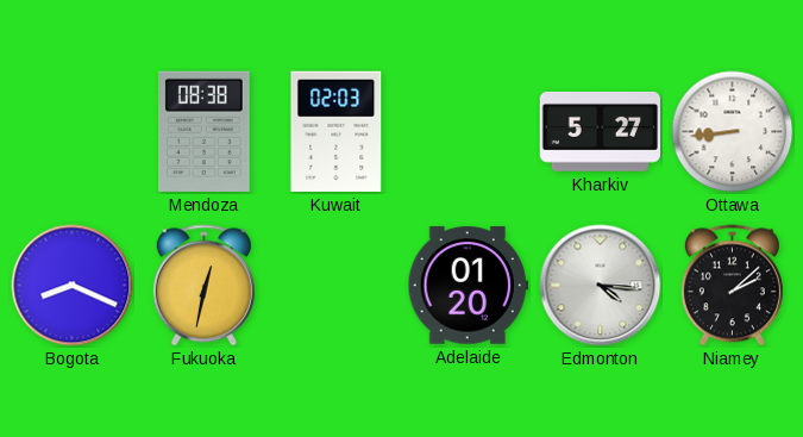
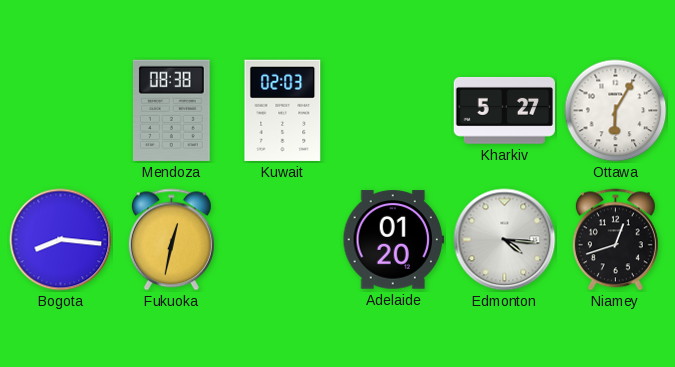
Ottawa: 8:44 -> 6:05
Bogota: 8:19 -> 8:16
Niamey: 2:08 -> 12:42
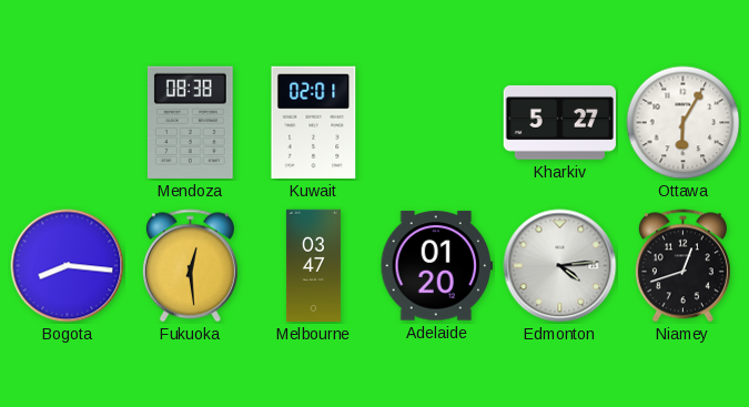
Kuwait: 02:03 -> 02:01
Fukuoka: 12:32 -> 12:29
Melbourne: none -> 03:47
Edmonton: 4:16 -> 4:14
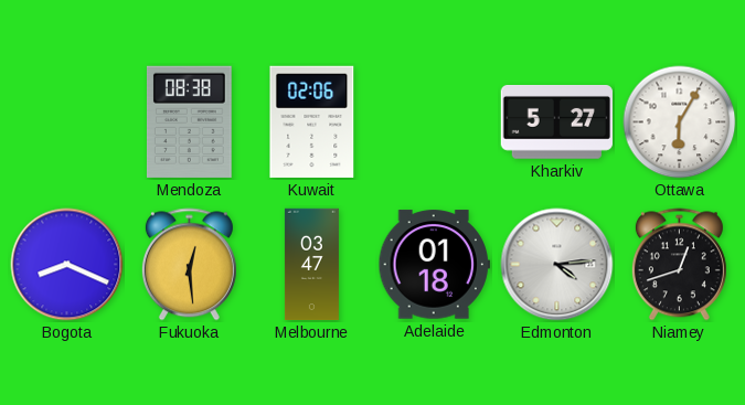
Kuwait: 02:01 -> 02:06
Bogota: 8:16 -> 8:19
Adelaide: 01:20 -> 01:18
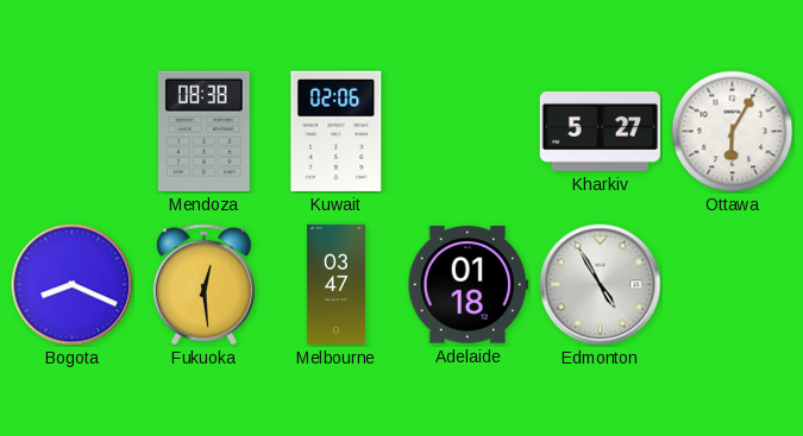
Edmonton: 4:14 -> 4:55
Niamey: 12:42 -> none
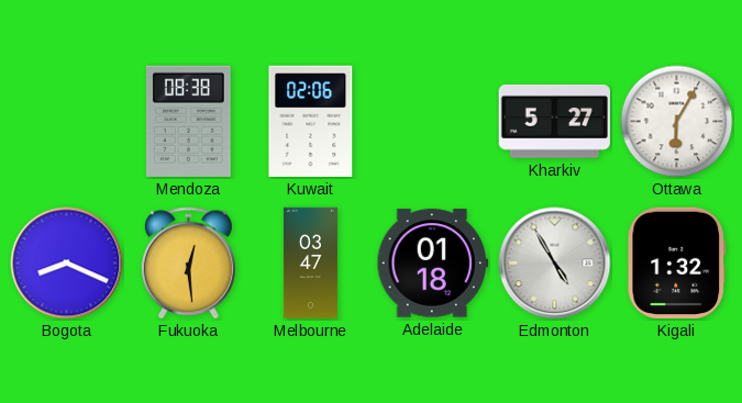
Kigali: none -> 1:32
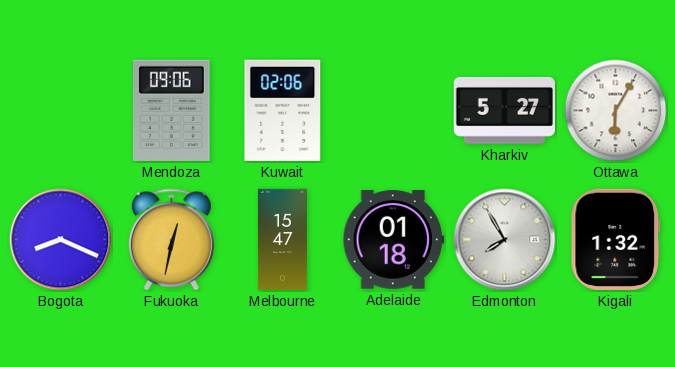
Mendoza: 08:38 -> 09:06
Fukuoka: 12:29 -> 12:32
Melbourne: 03:47 -> 15:47
Edmonton: 4:55 -> 7:55
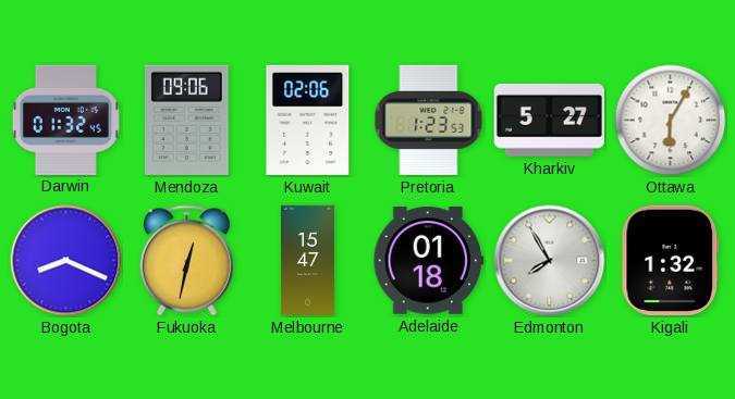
Darwin: none -> 01:32
Pretoria: none -> 1:23
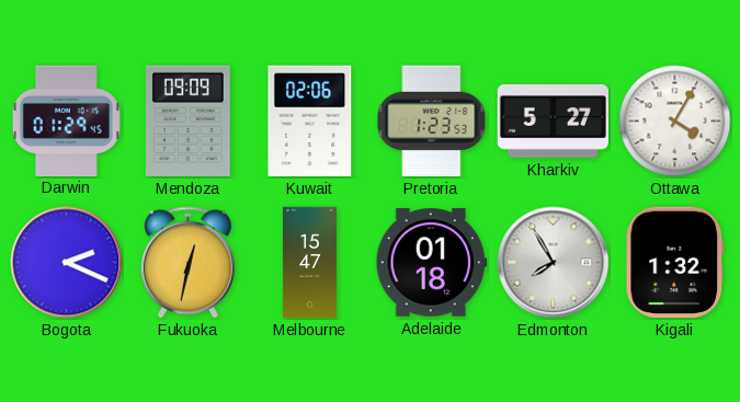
Darwin: 01:32 -> 01:29
Mendoza: 09:06 -> 09:09
Ottawa: 6:05 -> 4:05
Bogota: 8:19 -> 2:19
